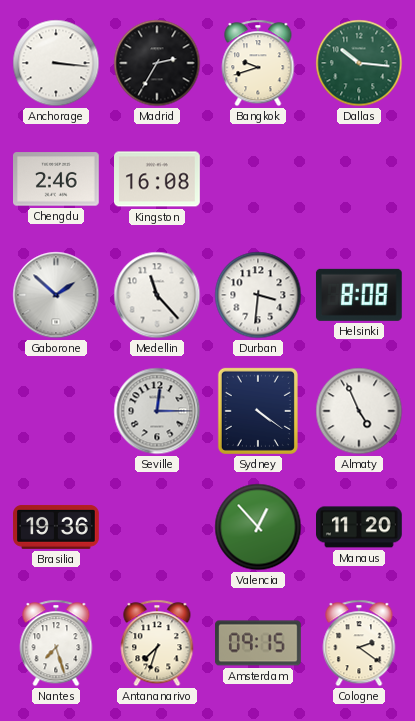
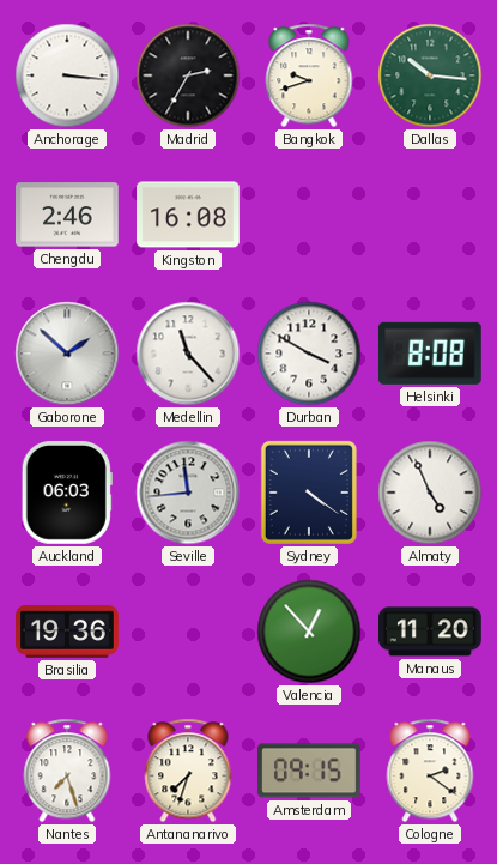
Durban: 3:31 -> 3:50
Auckland: none -> 06:03
Seville: 12:15 -> 11:44
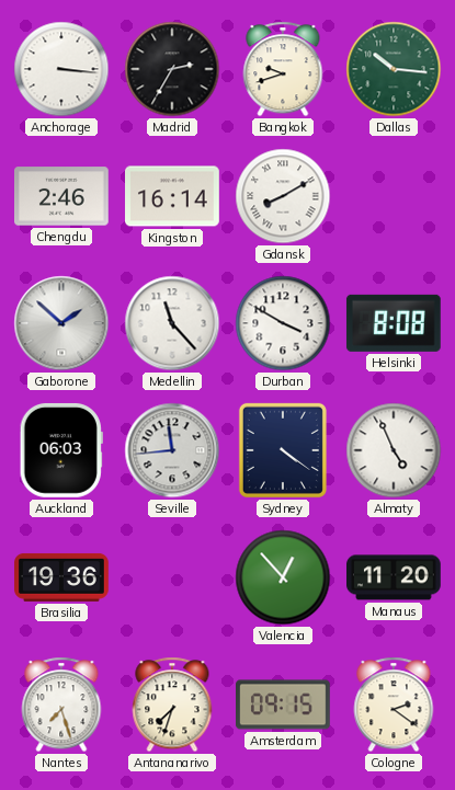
Kingston: 16:08 -> 16:14
Gdansk: none -> 8:10
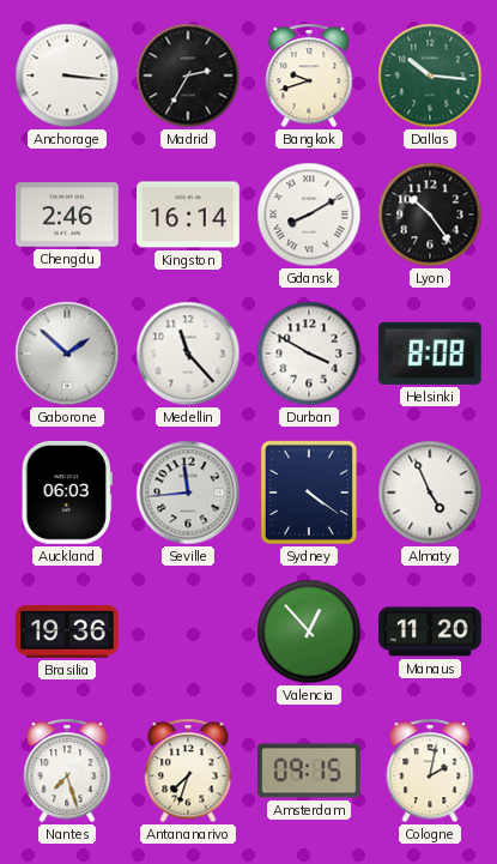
Lyon: none -> 10:24
Cologne: 2:21 -> 2:02
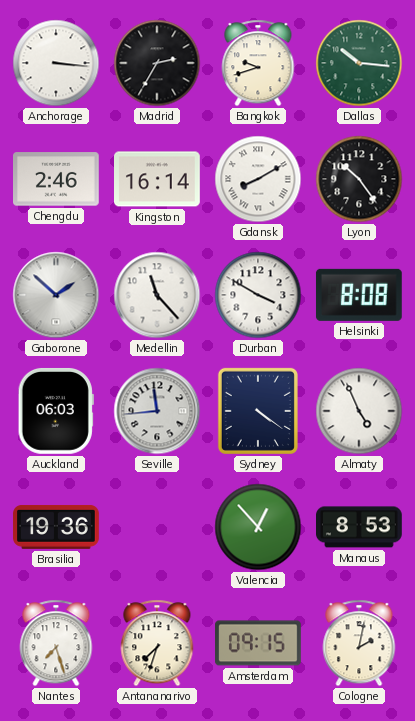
Manaus: 11:20 -> 8:53
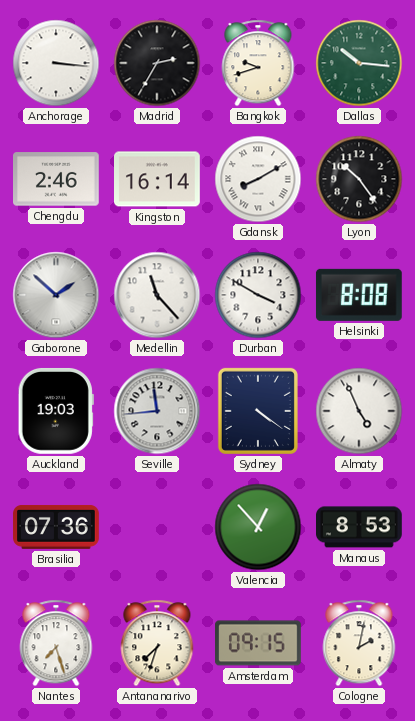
Auckland: 06:03 -> 19:03
Brasilia: 19:36 -> 07:36
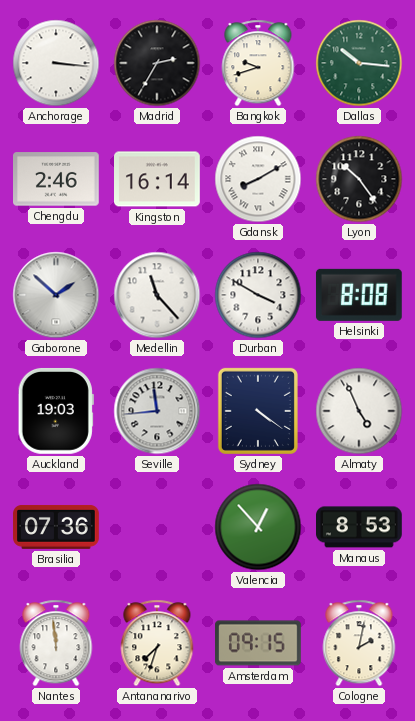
Nantes: 7:27 -> 11:59
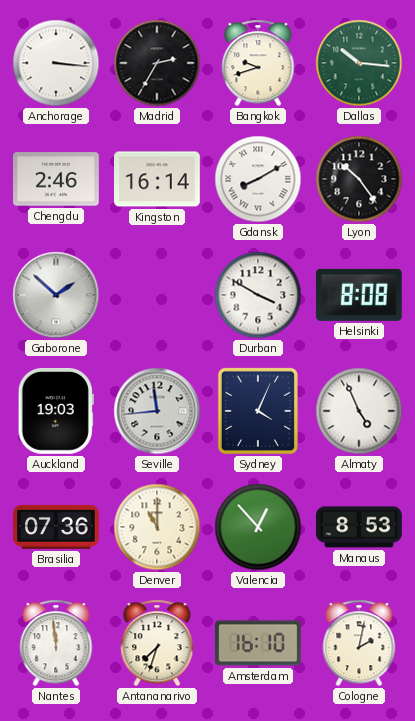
Medellin: 11:23 -> none
Sydney: 4:21 -> 4:04
Denver: none -> 11:00
Amsterdam: 09:15 -> 16:10
